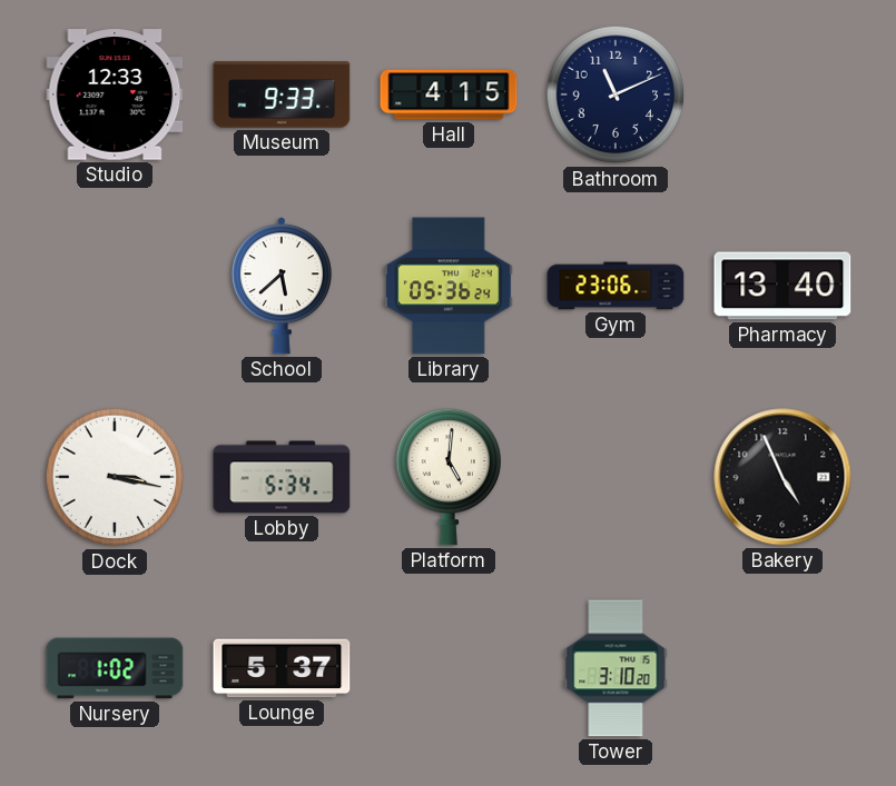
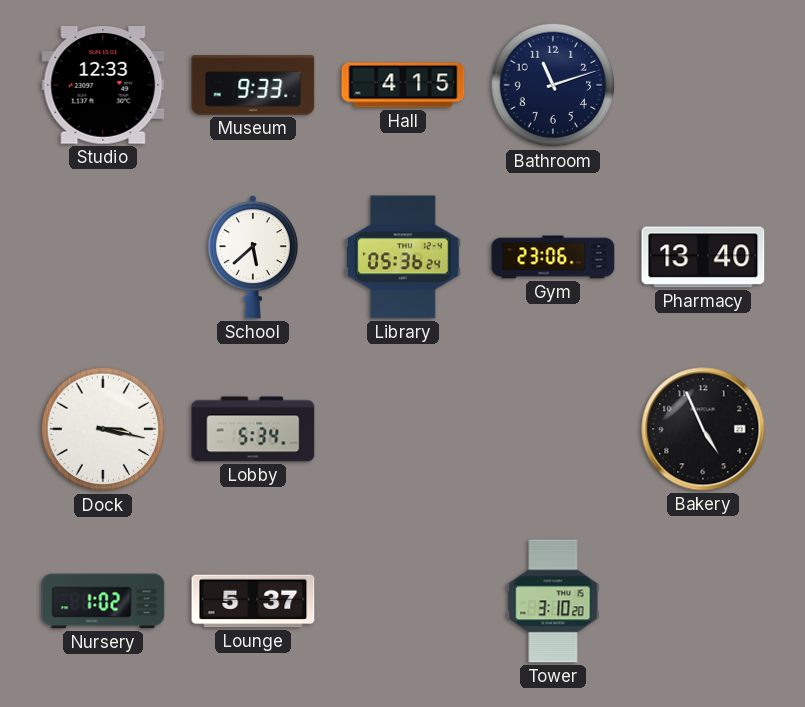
Bathroom: 11:11 -> 11:12
Platform: 5:01 -> none
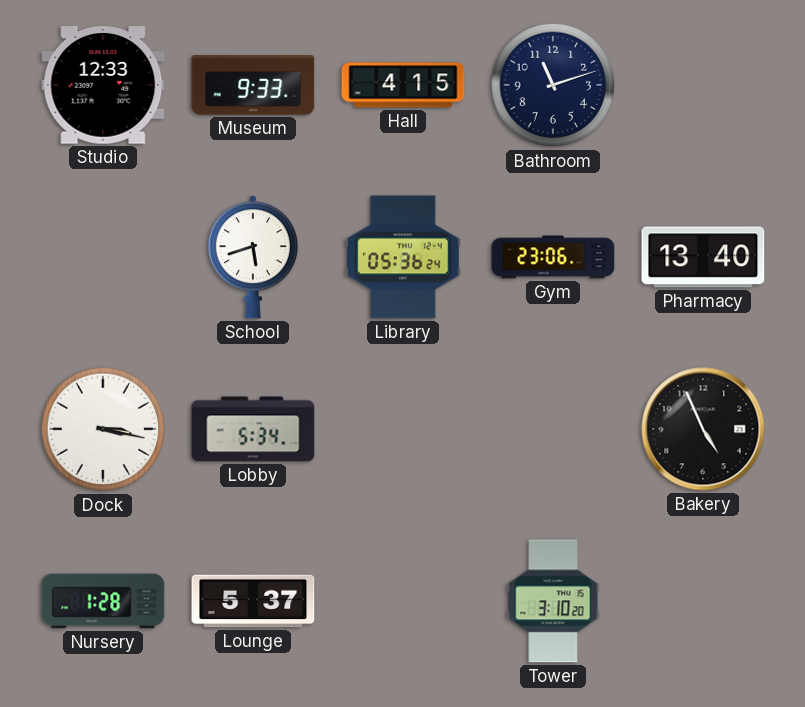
School: 5:38 -> 5:42
Nursery: 1:02 -> 1:28
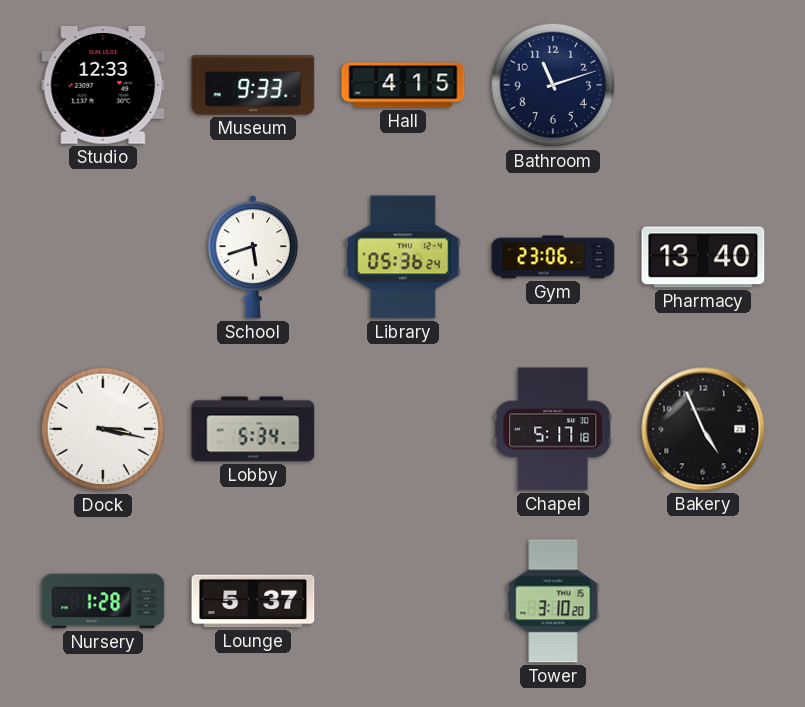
Chapel: none -> 5:17
